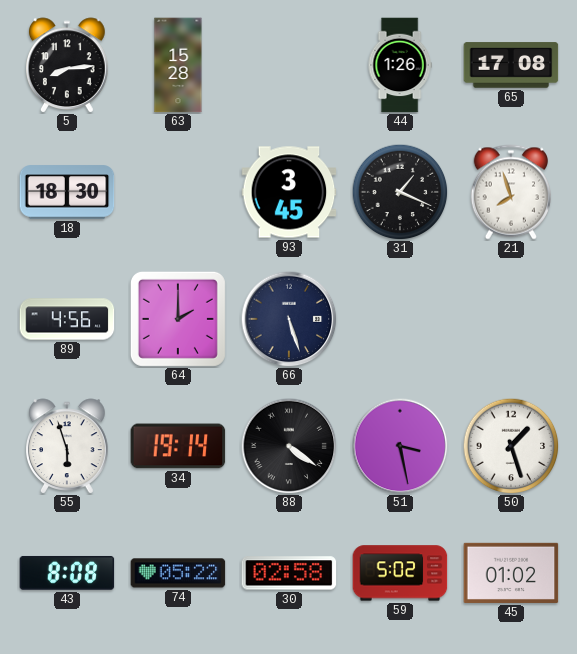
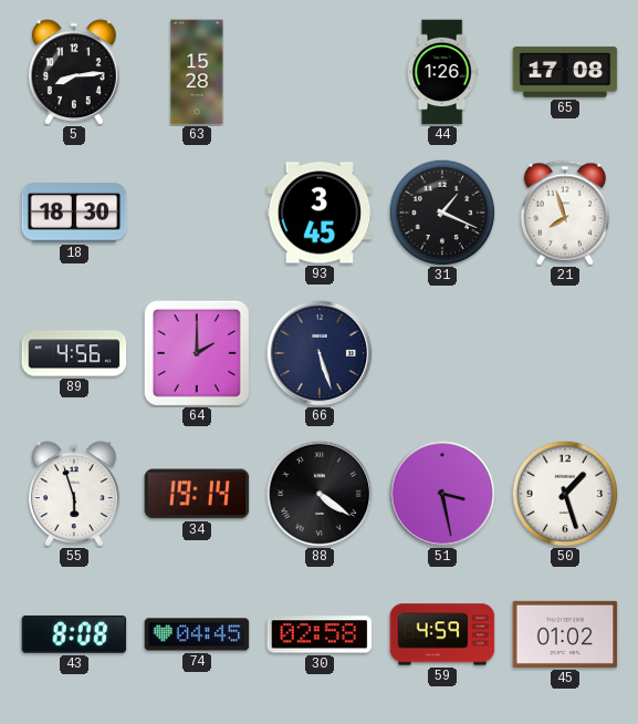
74: 05:22 -> 04:45
59: 5:02 -> 4:59
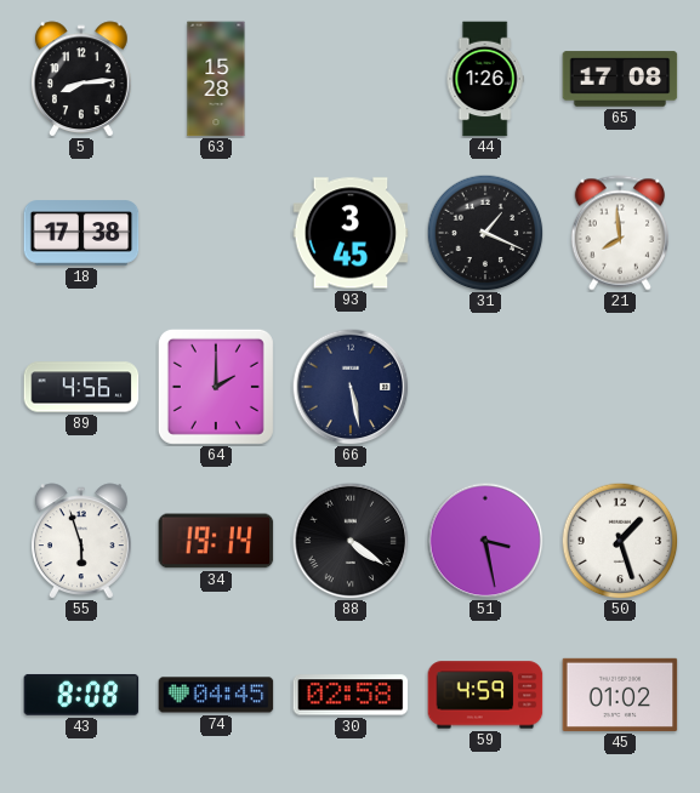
18: 18:30 -> 17:38
21: 7:57 -> 7:59
66: 5:27 -> 5:28
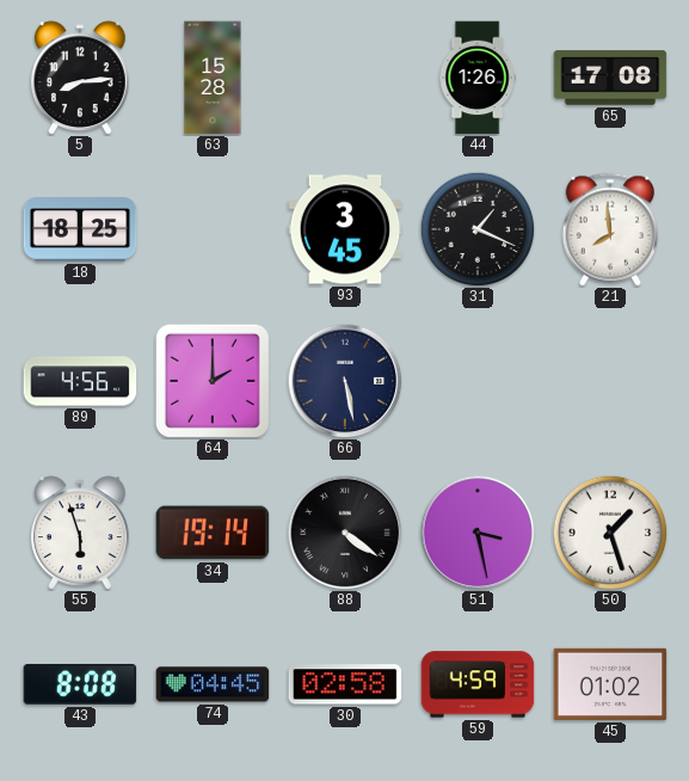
18: 17:38 -> 18:25
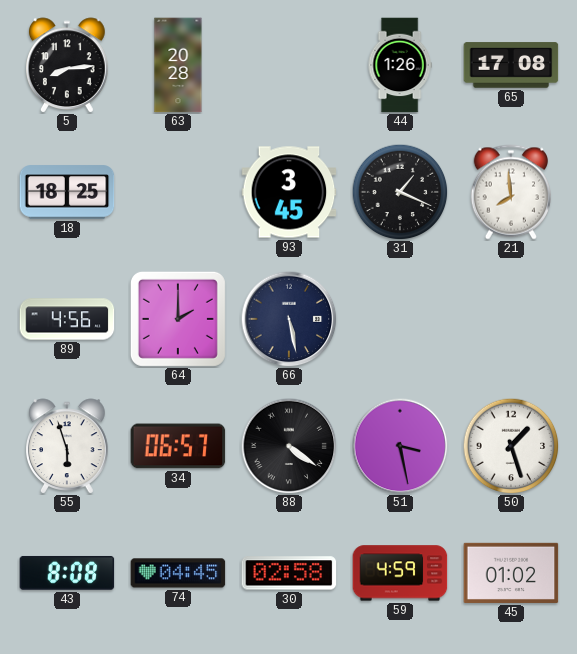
63: 15:28 -> 20:28
34: 19:14 -> 06:57
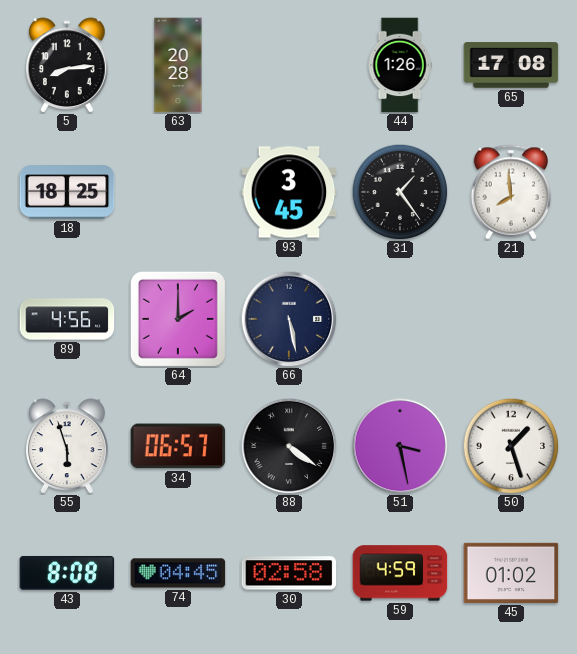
31: 1:19 -> 1:24
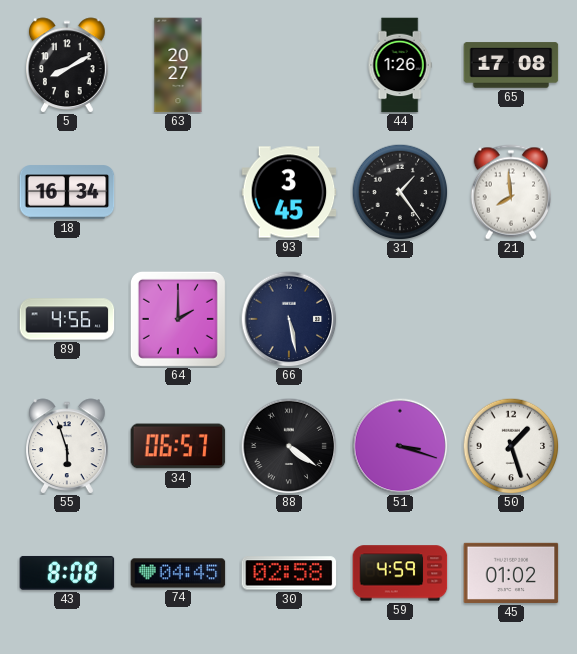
5: 8:14 -> 8:10
63: 20:28 -> 20:27
18: 18:25 -> 16:34
51: 3:28 -> 3:18
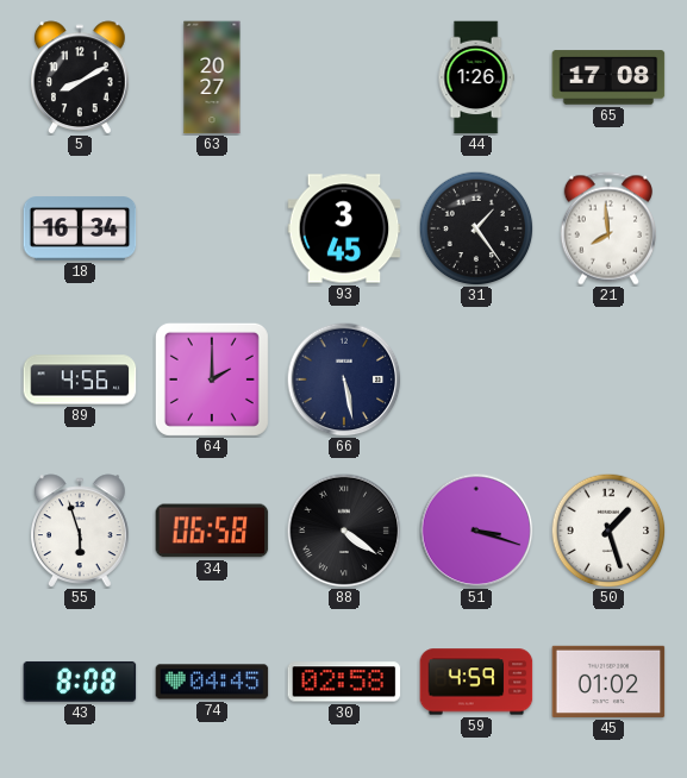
34: 06:57 -> 06:58
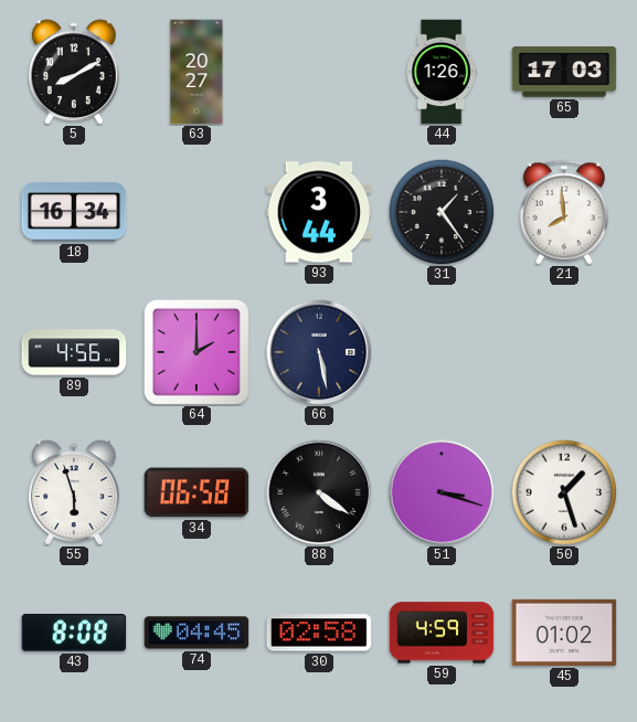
65: 17:08 -> 17:03
93: 3:45 -> 3:44
